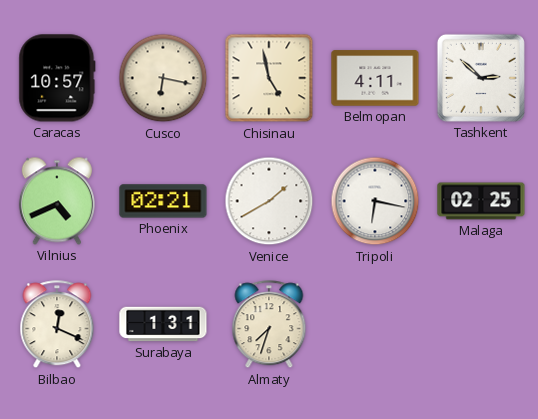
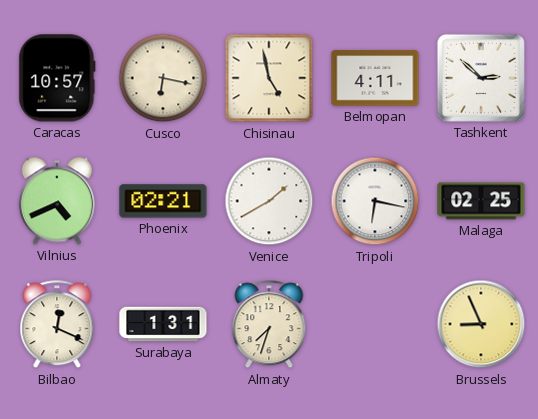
Brussels: none -> 8:56
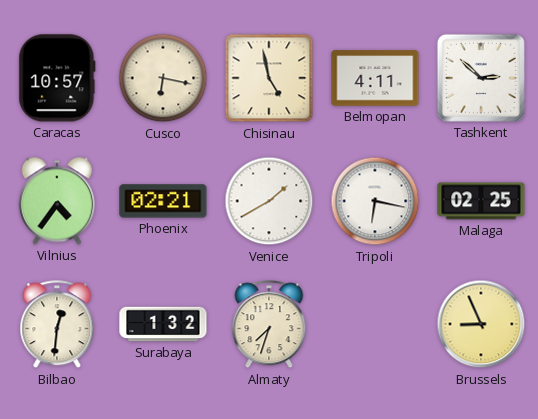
Vilnius: 4:41 -> 4:36
Bilbao: 12:19 -> 12:31
Surabaya: 1:31 -> 1:32
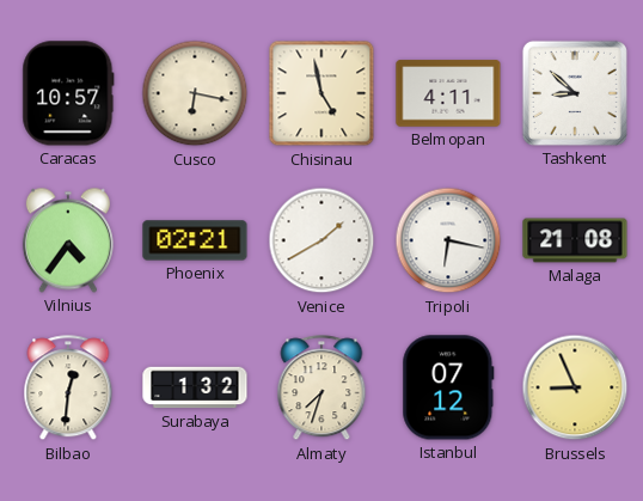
Tashkent: 2:52 -> 8:52
Malaga: 02:25 -> 21:08
Istanbul: none -> 07:12
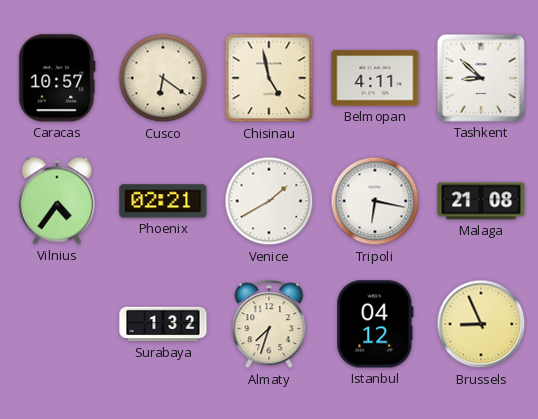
Cusco: 6:17 -> 6:21
Bilbao: 12:31 -> none
Istanbul: 07:12 -> 04:12
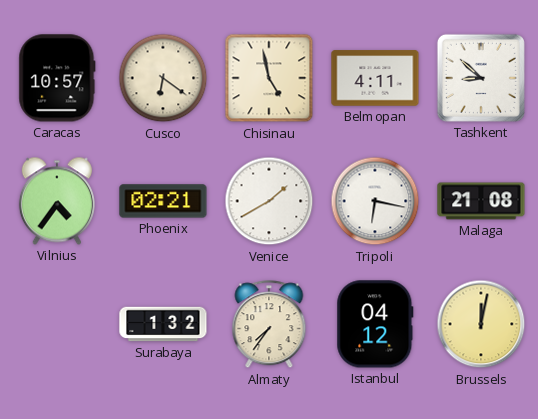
Almaty: 7:33 -> 7:36
Brussels: 8:56 -> 12:02
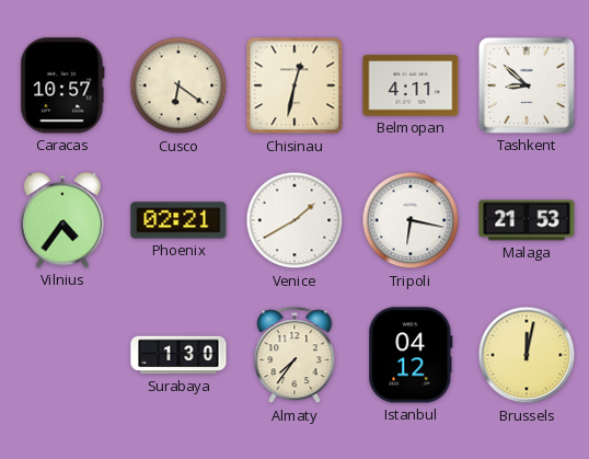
Chisinau: 4:58 -> 12:32
Malaga: 21:08 -> 21:53
Surabaya: 1:32 -> 1:30
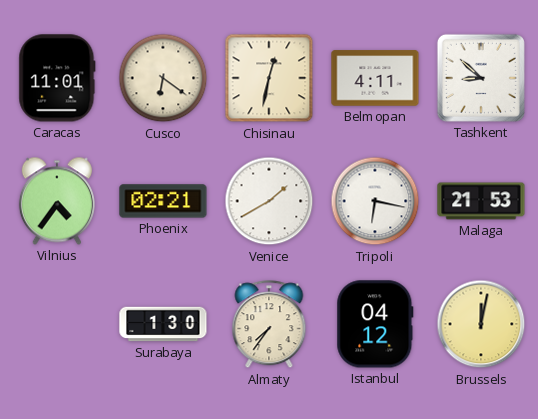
Caracas: 10:57 -> 11:01
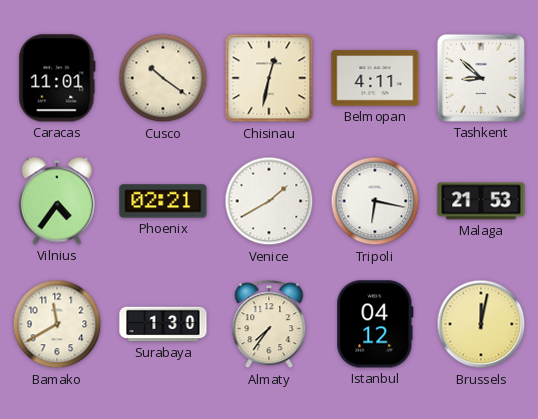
Cusco: 6:21 -> 10:21
Bamako: none -> 11:40
